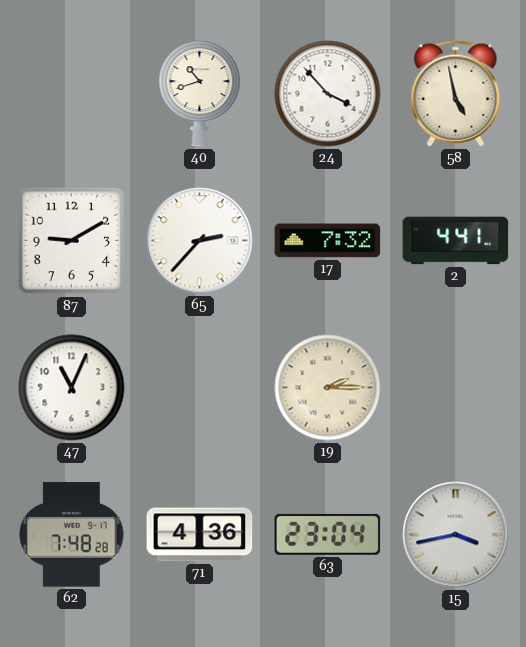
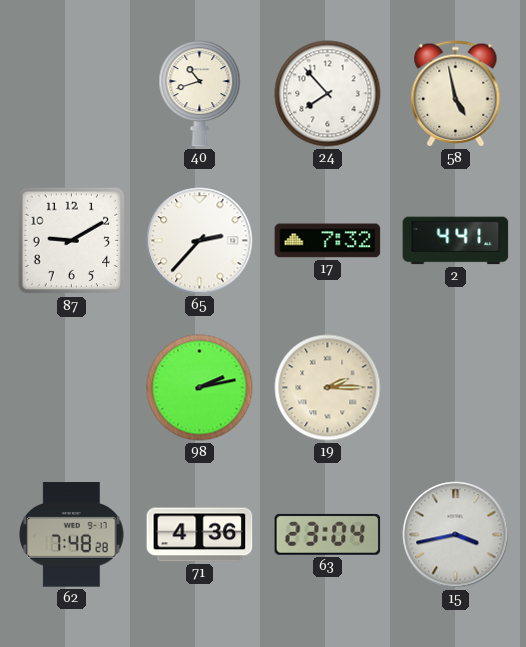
24: 3:53 -> 7:53
47: 11:04 -> none
98: none -> 2:13
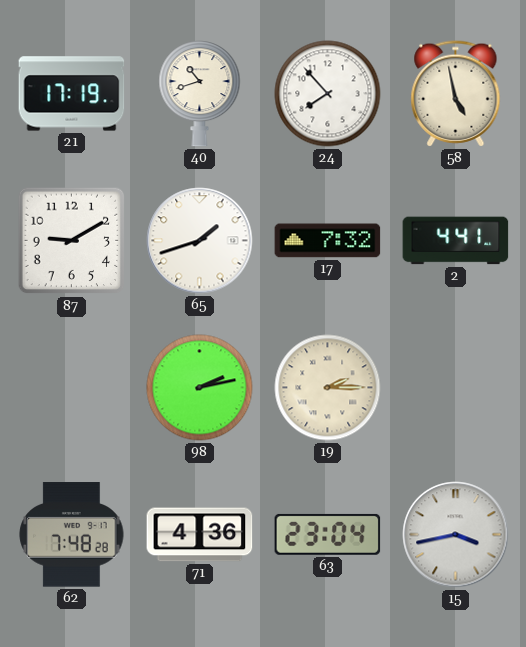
21: none -> 17:19
65: 2:37 -> 1:42
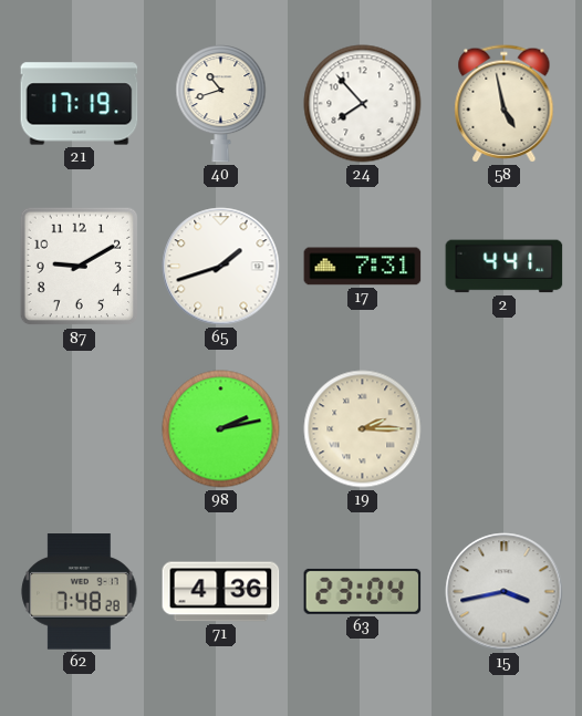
17: 7:32 -> 7:31
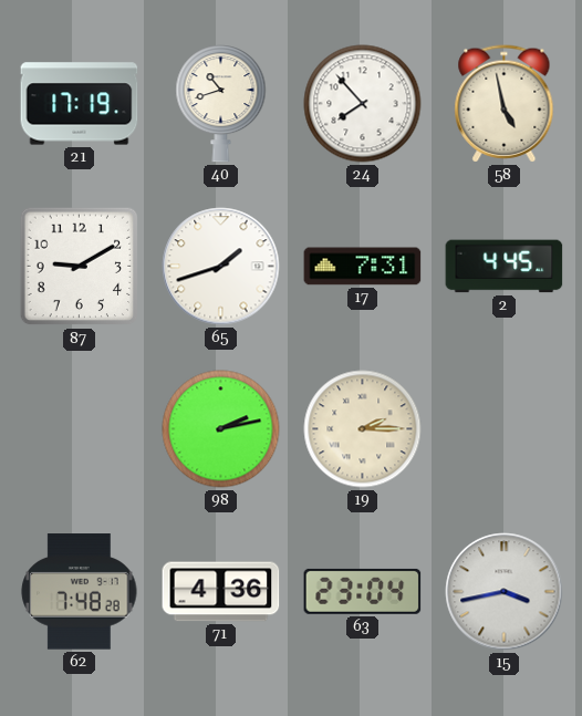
2: 4:41 -> 4:45
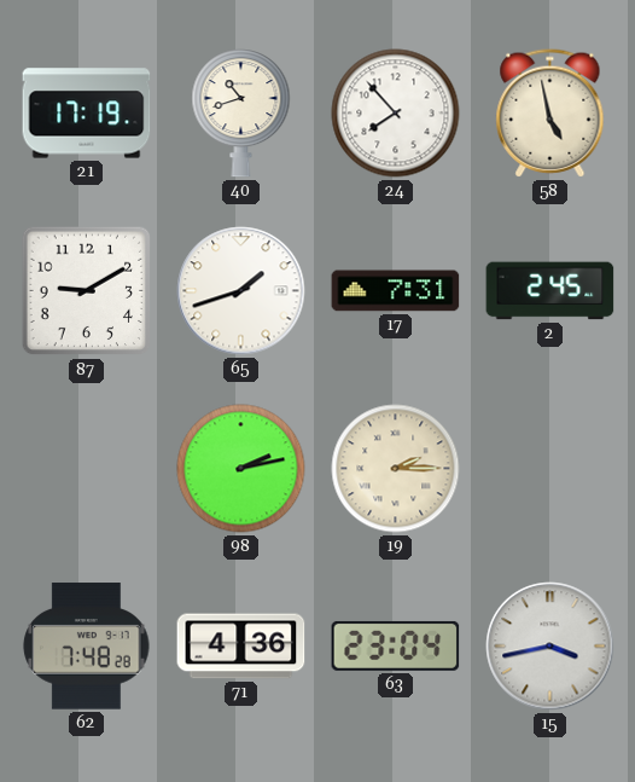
2: 4:45 -> 2:45
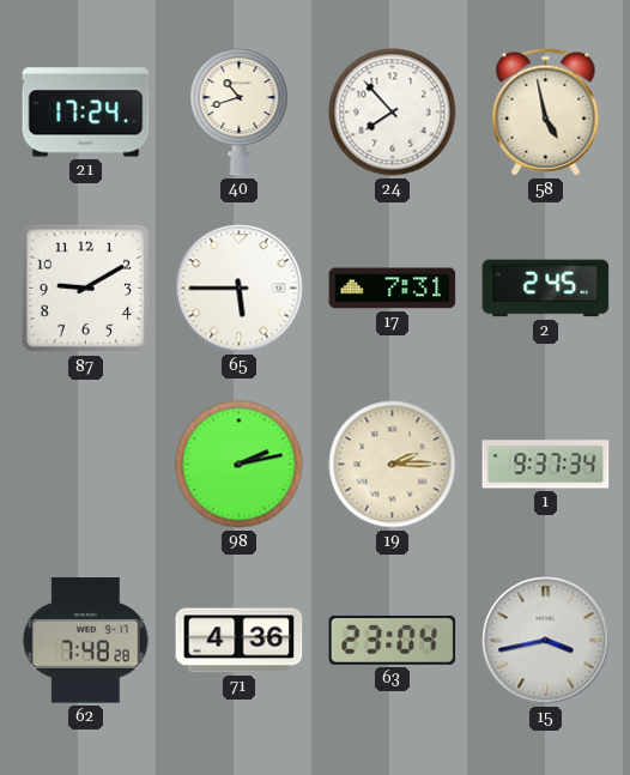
21: 17:19 -> 17:24
65: 1:42 -> 5:45
1: none -> 9:37
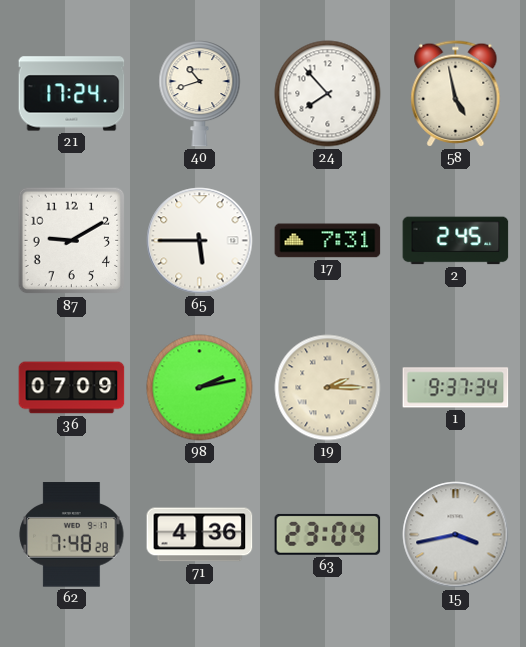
36: none -> 07:09
